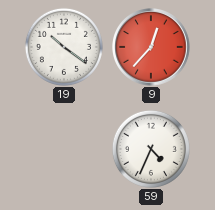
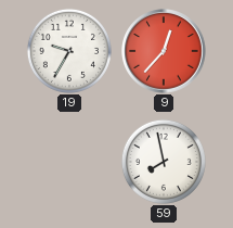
19: 10:21 -> 9:35
59: 4:34 -> 7:58
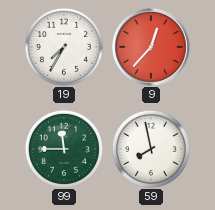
19: 9:35 -> 7:35
99: none -> 11:45
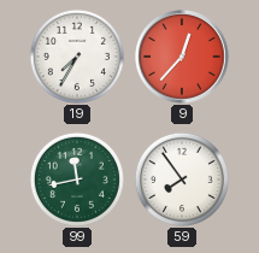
99: 11:45 -> 11:43
59: 7:58 -> 7:54
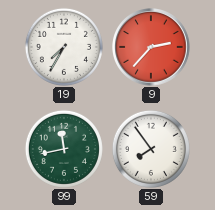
9: 12:37 -> 2:37
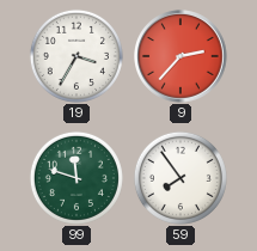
19: 7:35 -> 3:35
99: 11:43 -> 11:48
